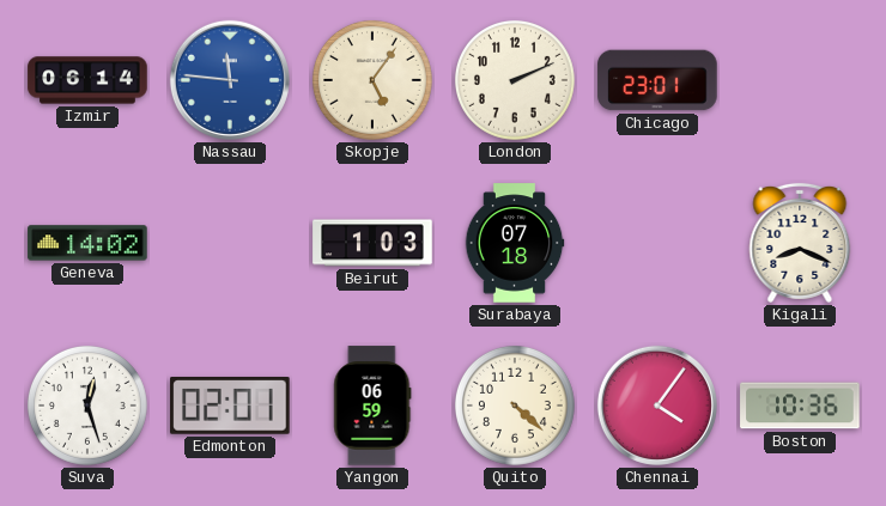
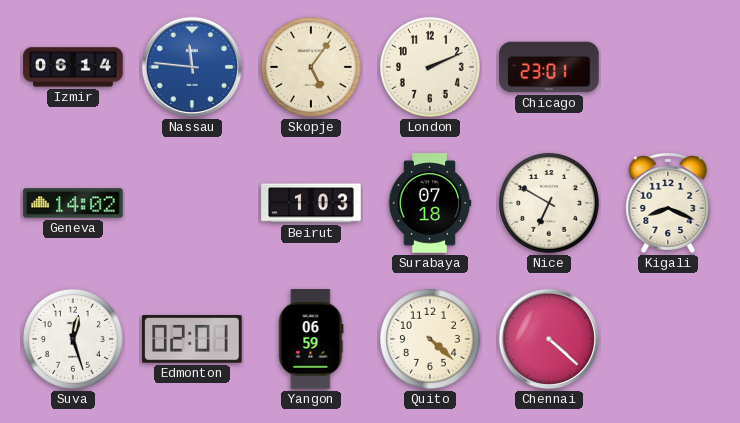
Nice: none -> 6:50
Chennai: 4:06 -> 4:22
Boston: 10:36 -> none
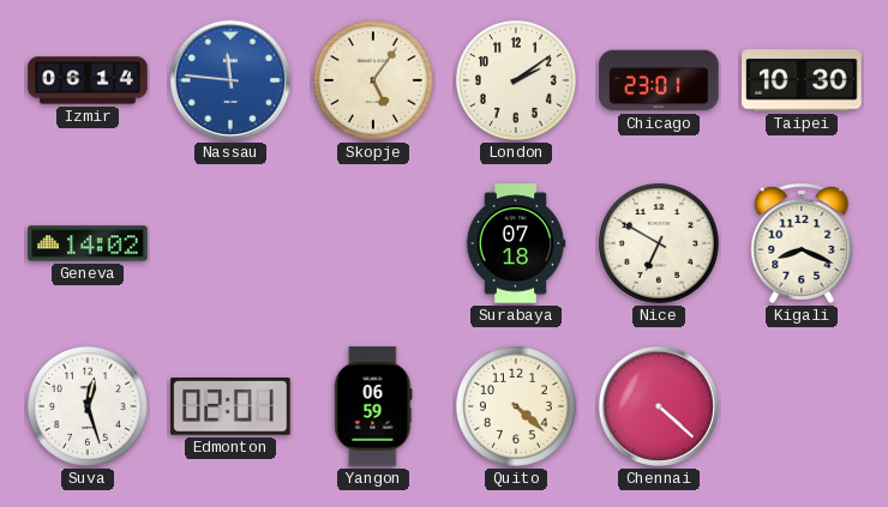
London: 2:11 -> 2:09
Taipei: none -> 10:30
Beirut: 1:03 -> none
